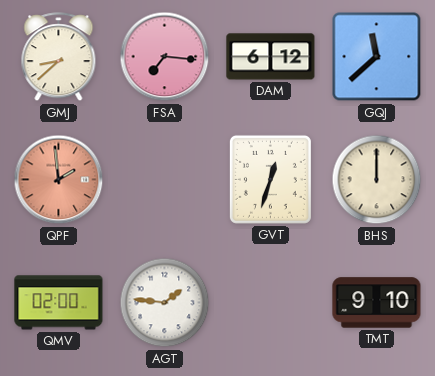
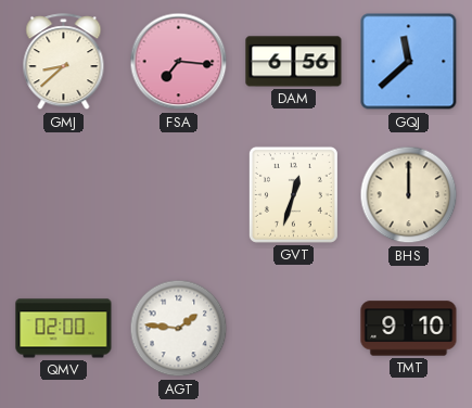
DAM: 6:12 -> 6:56
QPF: 1:59 -> none
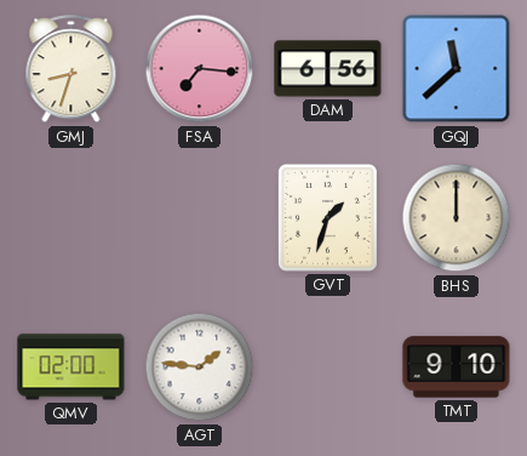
GMJ: 8:38 -> 8:33
GVT: 12:33 -> 1:33
